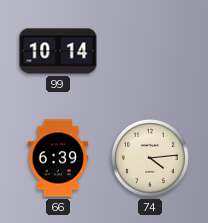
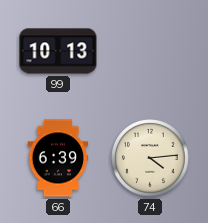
99: 10:14 -> 10:13
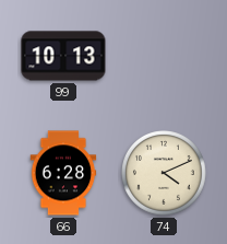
66: 6:39 -> 6:28
74: 4:14 -> 4:11
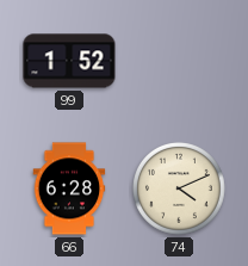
99: 10:13 -> 1:52
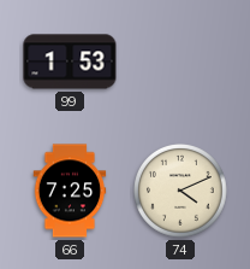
99: 1:52 -> 1:53
66: 6:28 -> 7:25
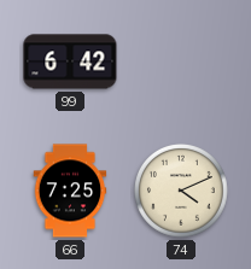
99: 1:53 -> 6:42
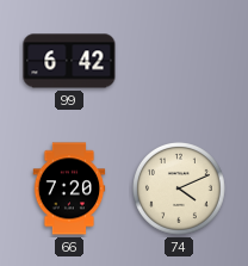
66: 7:25 -> 7:20
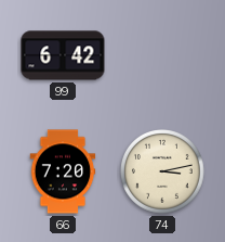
74: 4:11 -> 3:13
